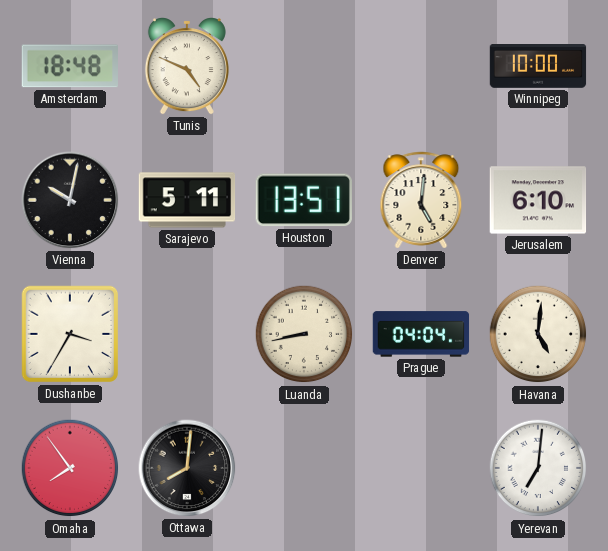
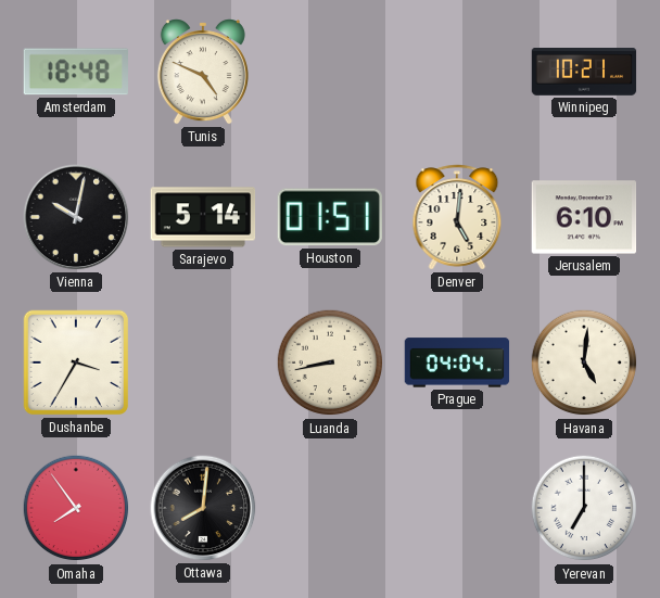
Winnipeg: 10:00 -> 10:21
Sarajevo: 5:11 -> 5:14
Houston: 13:51 -> 01:51
Yerevan: 7:01 -> 7:00
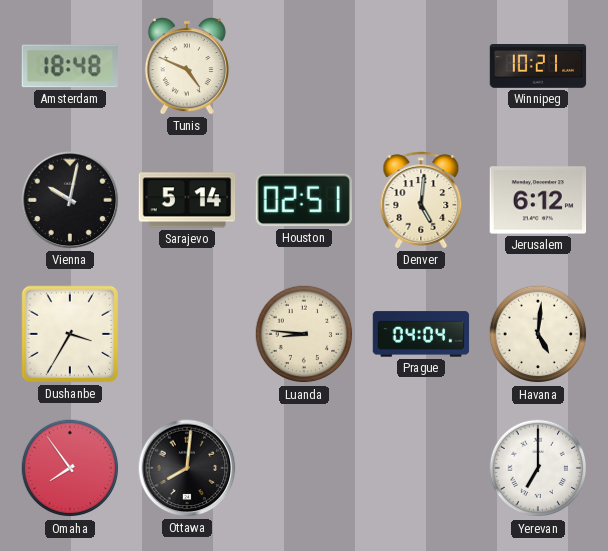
Houston: 01:51 -> 02:51
Jerusalem: 6:10 -> 6:12
Luanda: 8:43 -> 8:46
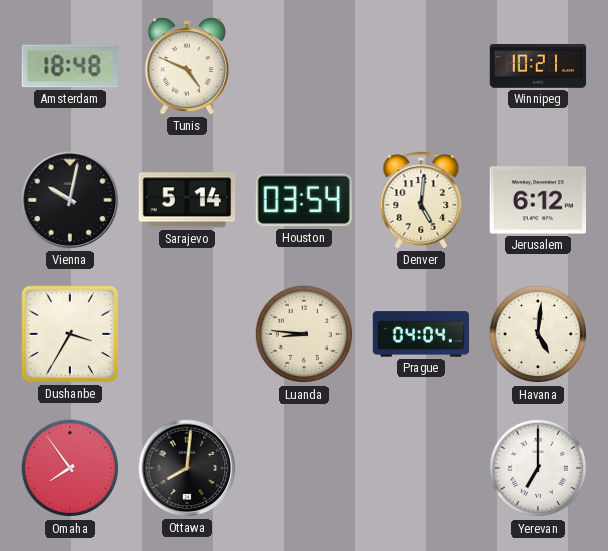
Houston: 02:51 -> 03:54
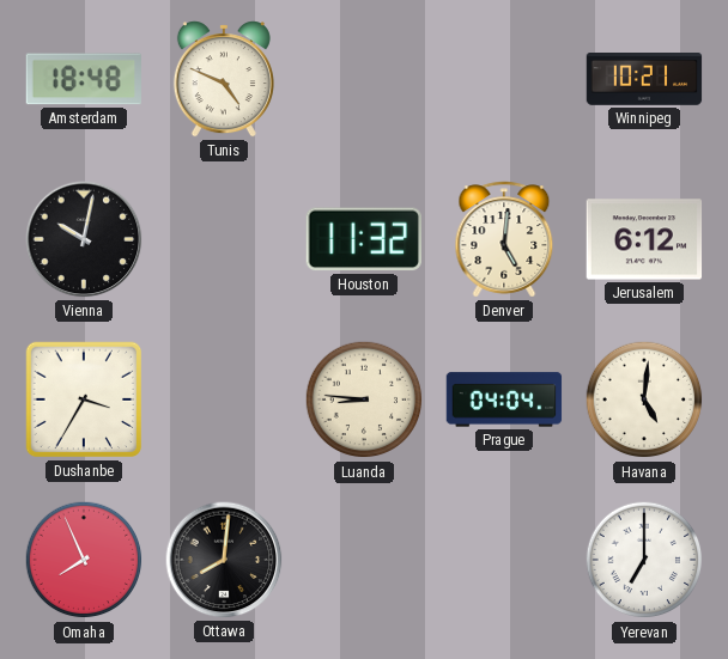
Sarajevo: 5:14 -> none
Houston: 03:54 -> 11:32
Omaha: 7:54 -> 7:56
